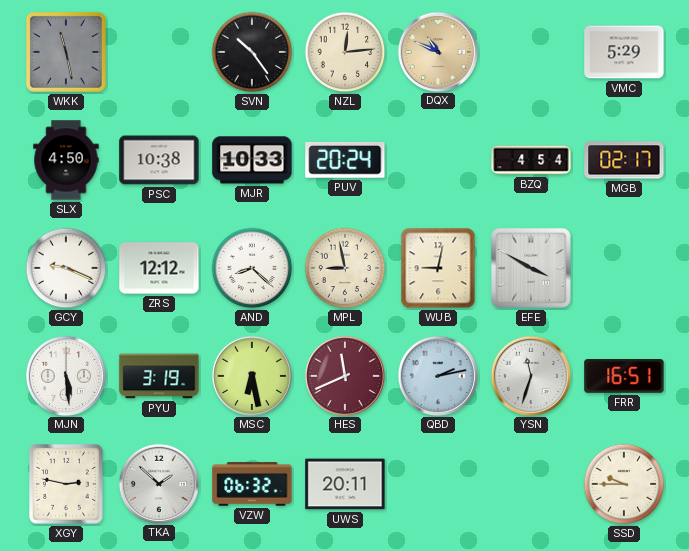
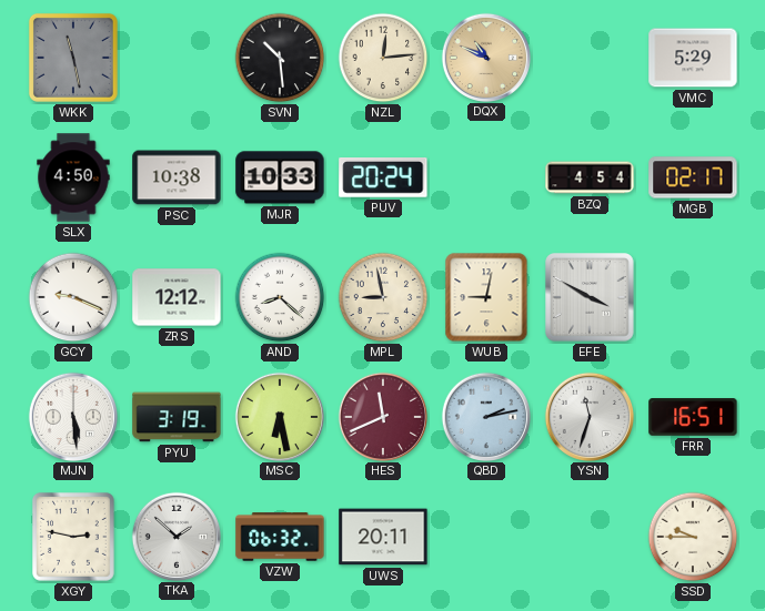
SVN: 10:24 -> 10:29
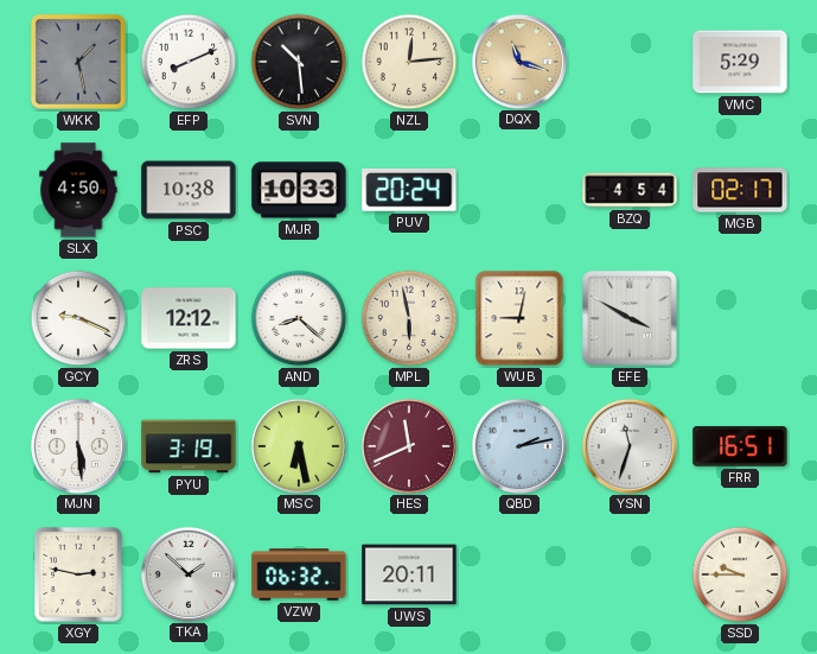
WKK: 11:28 -> 1:28
EFP: none -> 8:11
DQX: 10:49 -> 11:18
MPL: 8:58 -> 5:58
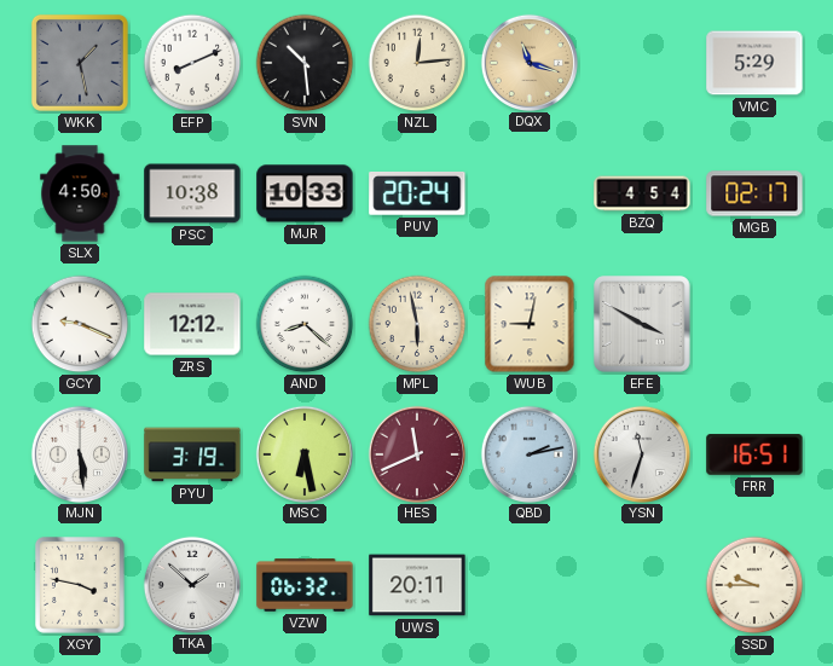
XGY: 2:47 -> 3:47
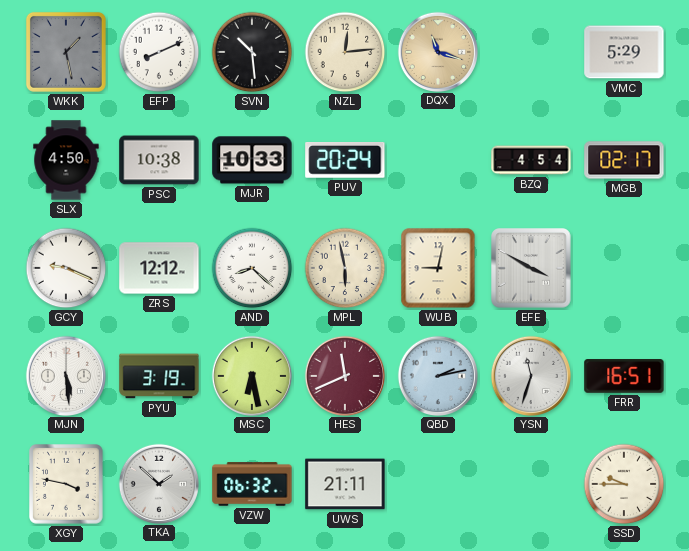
UWS: 20:11 -> 21:11
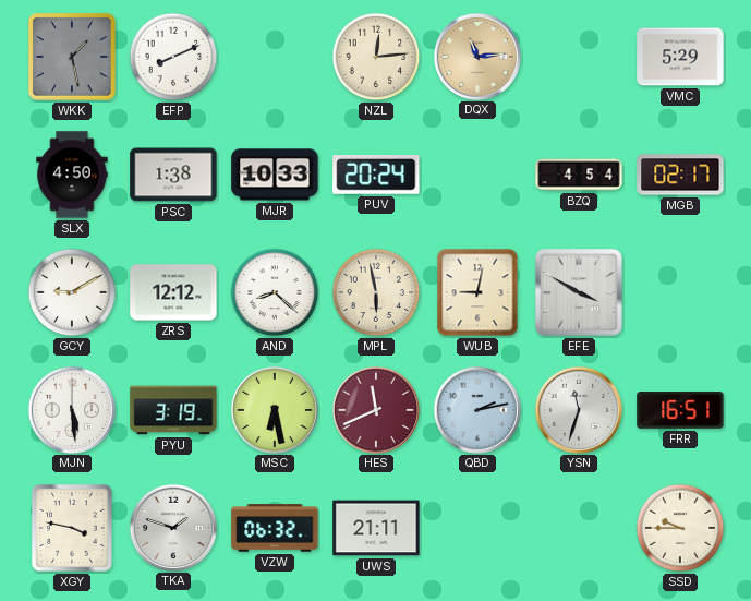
SVN: 10:29 -> none
DQX: 11:18 -> 11:14
PSC: 10:38 -> 1:38
GCY: 9:19 -> 9:10
TKA: 1:52 -> 1:48
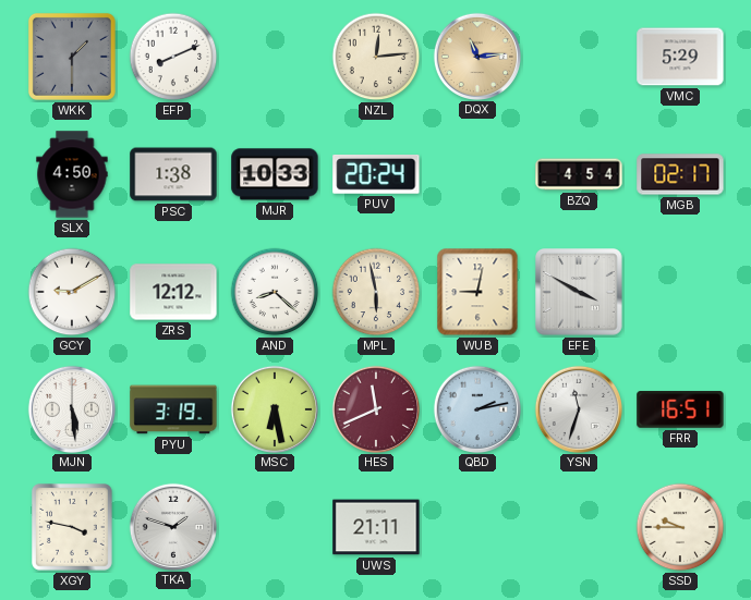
WKK: 1:28 -> 1:30
VZW: 06:32 -> none
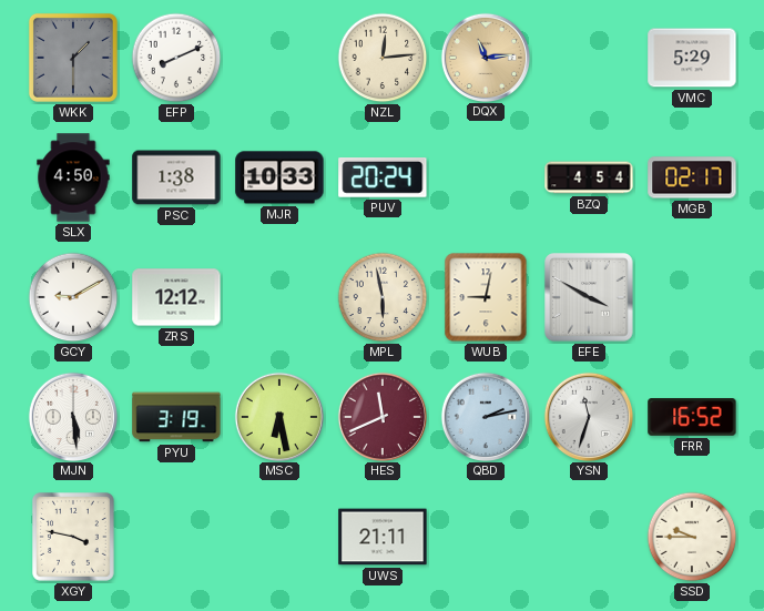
AND: 8:22 -> none
FRR: 16:51 -> 16:52
TKA: 1:48 -> none
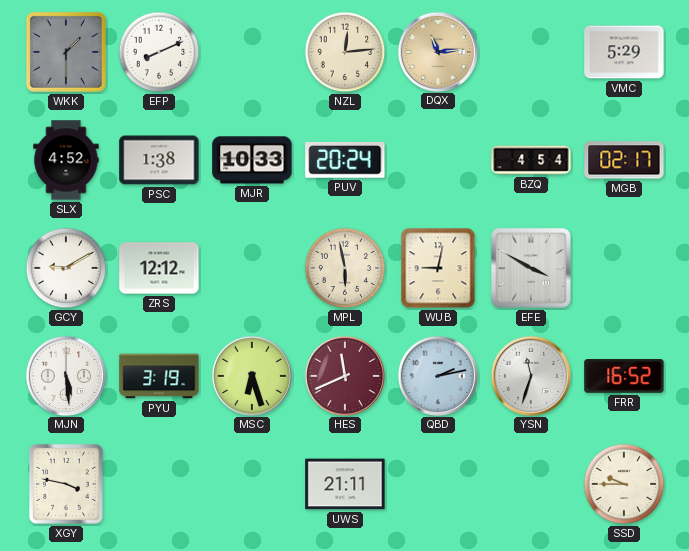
SLX: 4:50 -> 4:52
MSC: 6:28 -> 6:27
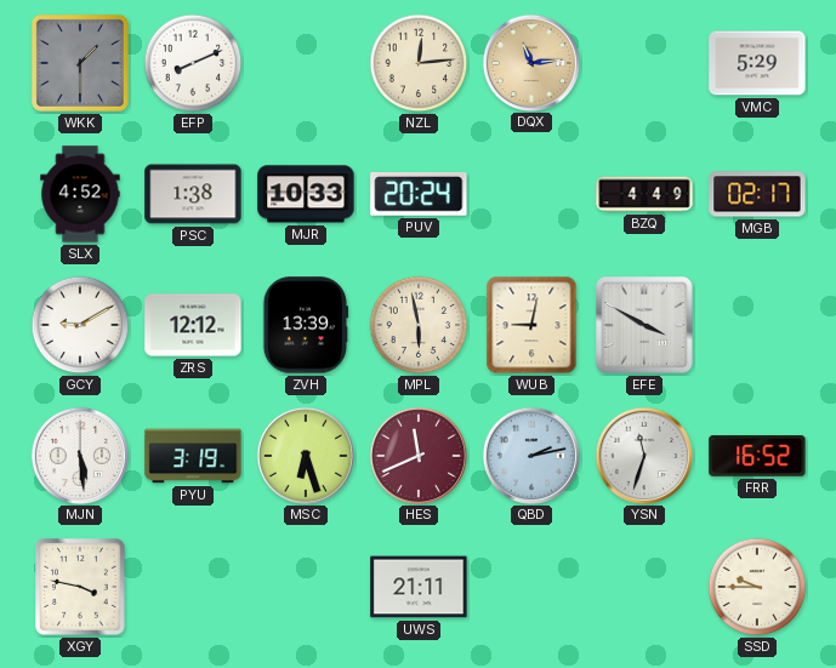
BZQ: 4:54 -> 4:49
ZVH: none -> 13:39
